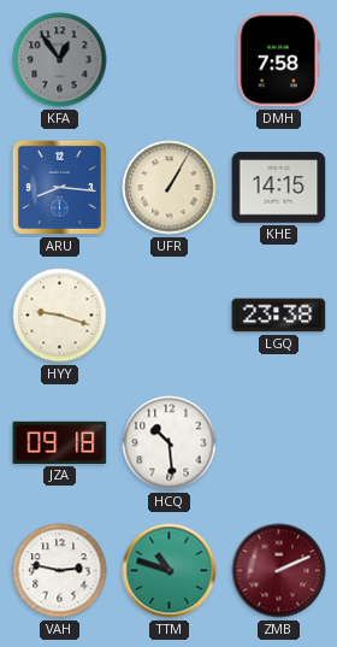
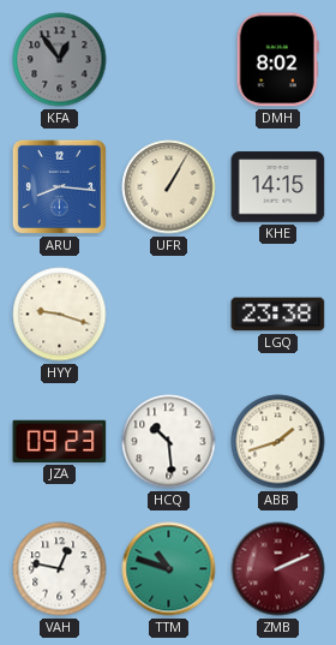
DMH: 7:58 -> 8:02
JZA: 09:18 -> 09:23
ABB: none -> 1:42
VAH: 2:47 -> 12:47
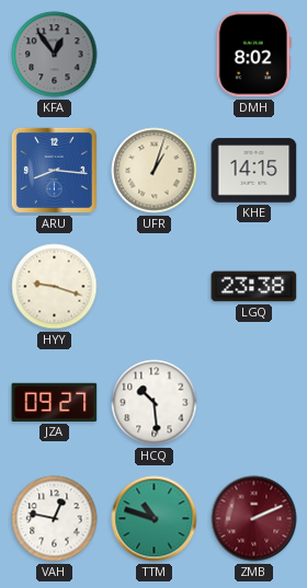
UFR: 1:05 -> 1:03
JZA: 09:23 -> 09:27
ABB: 1:42 -> none
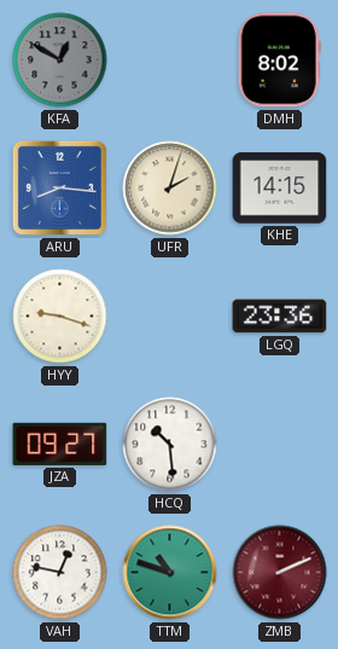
KFA: 12:54 -> 12:50
UFR: 1:03 -> 2:03
LGQ: 23:38 -> 23:36
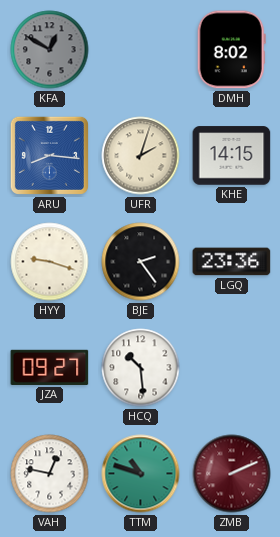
BJE: none -> 2:24
